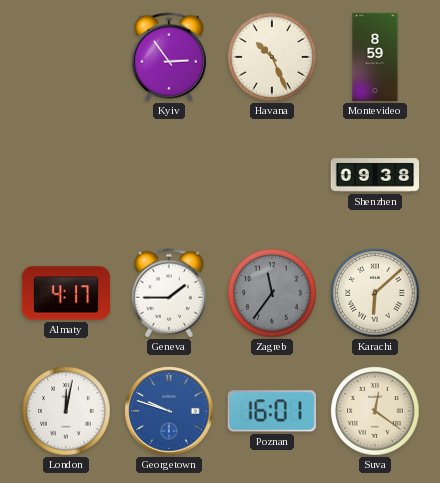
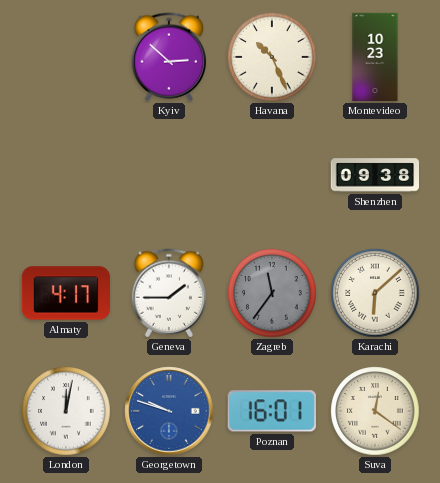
Kyiv: 2:54 -> 2:52
Montevideo: 8:59 -> 10:23
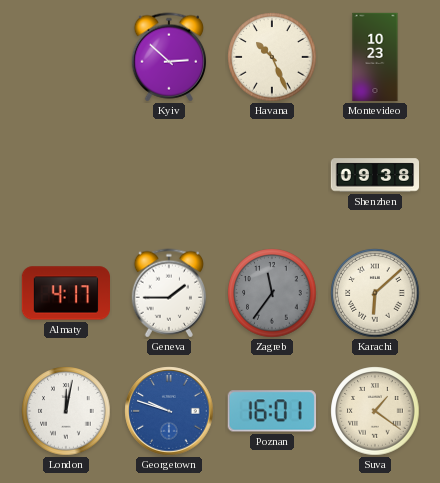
Suva: 12:21 -> 1:21
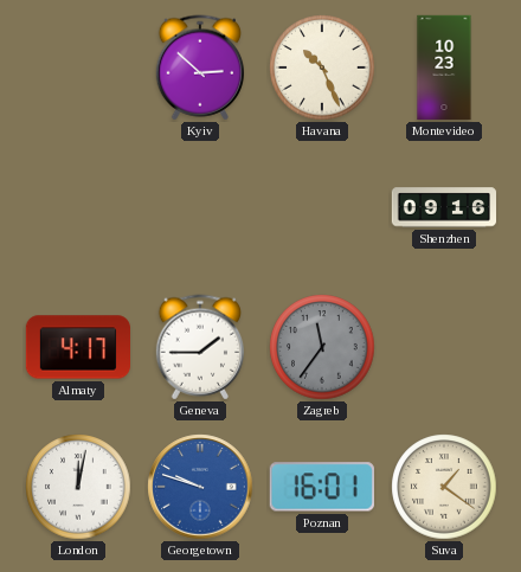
Shenzhen: 09:38 -> 09:16
Karachi: 6:08 -> none
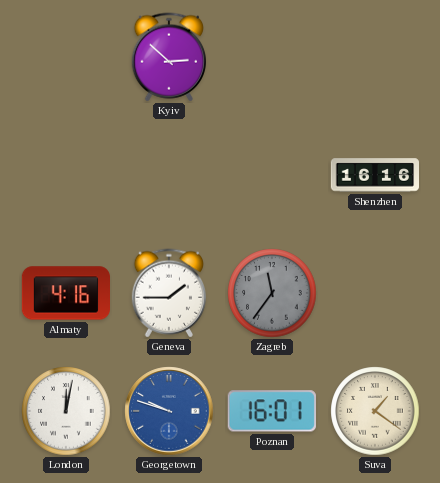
Havana: 10:26 -> none
Montevideo: 10:23 -> none
Shenzhen: 09:16 -> 16:16
Almaty: 4:17 -> 4:16
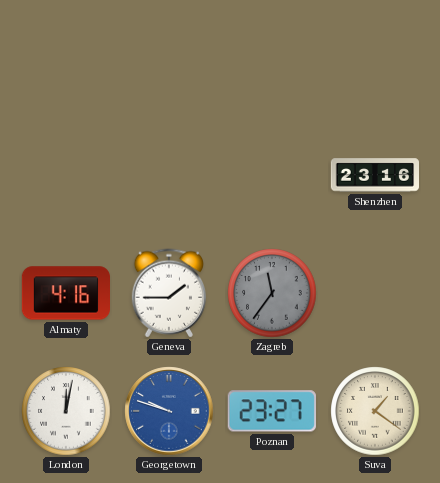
Kyiv: 2:52 -> none
Shenzhen: 16:16 -> 23:16
Poznan: 16:01 -> 23:27
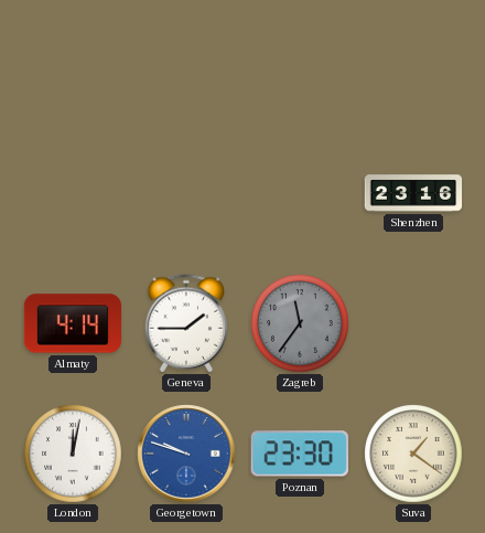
Almaty: 4:16 -> 4:14
Poznan: 23:27 -> 23:30
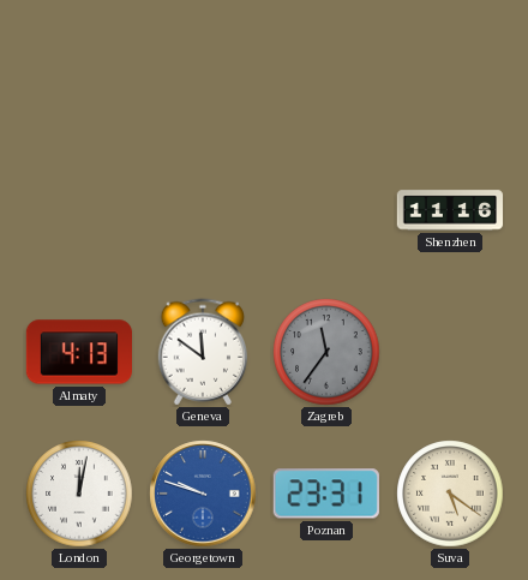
Shenzhen: 23:16 -> 11:16
Almaty: 4:14 -> 4:13
Geneva: 1:45 -> 11:51
Poznan: 23:30 -> 23:31
Suva: 1:21 -> 5:21
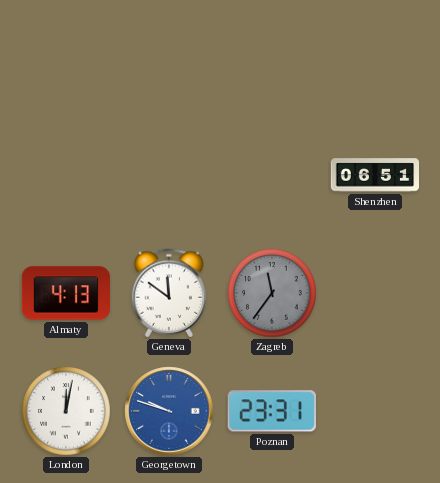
Shenzhen: 11:16 -> 06:51
Suva: 5:21 -> none
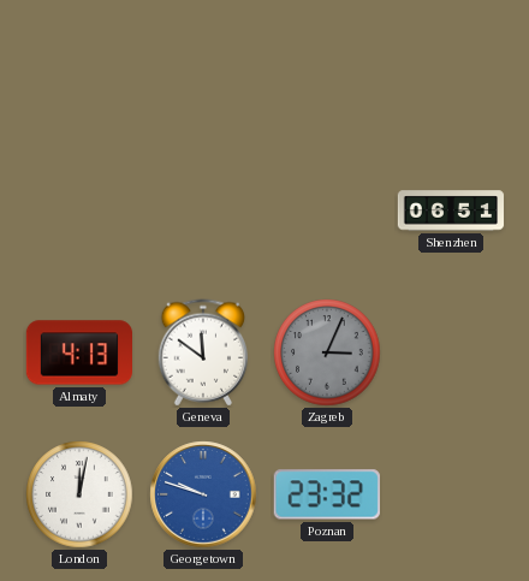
Zagreb: 11:36 -> 3:04
Poznan: 23:31 -> 23:32
